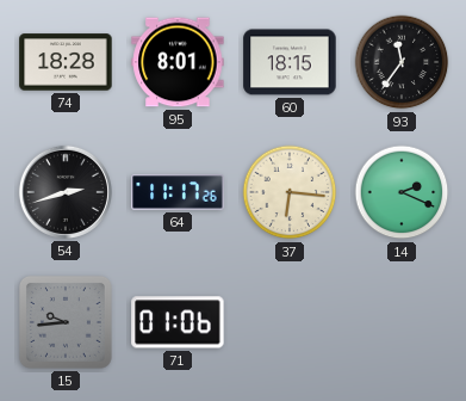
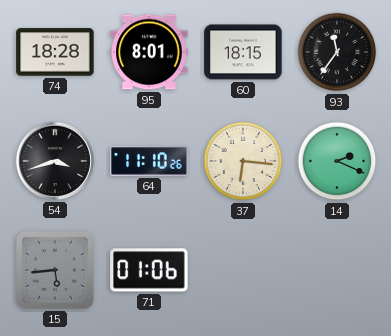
54: 2:42 -> 3:42
64: 11:17 -> 11:10
15: 9:44 -> 5:44
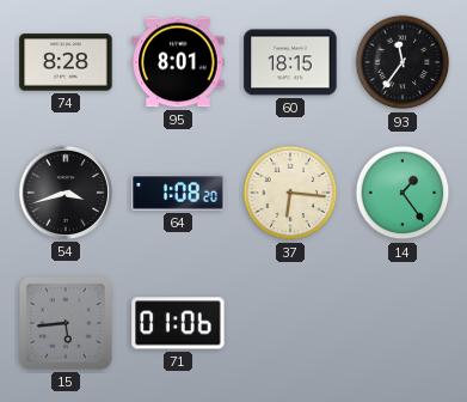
74: 18:28 -> 8:28
64: 11:10 -> 1:08
14: 2:19 -> 1:24
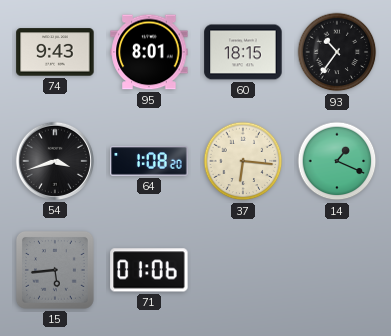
74: 8:28 -> 9:43
93: 11:36 -> 10:36
14: 1:24 -> 1:19
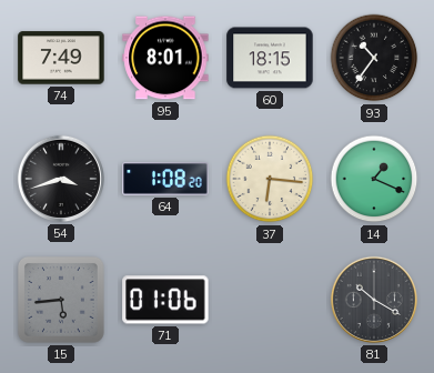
74: 9:43 -> 7:49
81: none -> 10:20
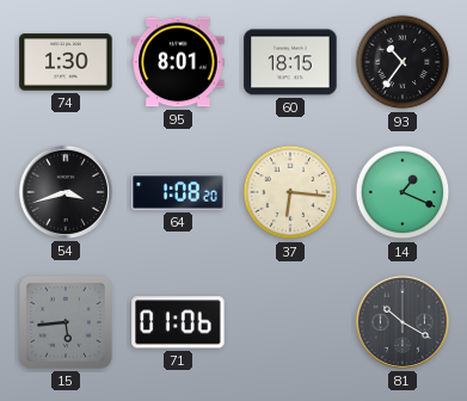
74: 7:49 -> 1:30
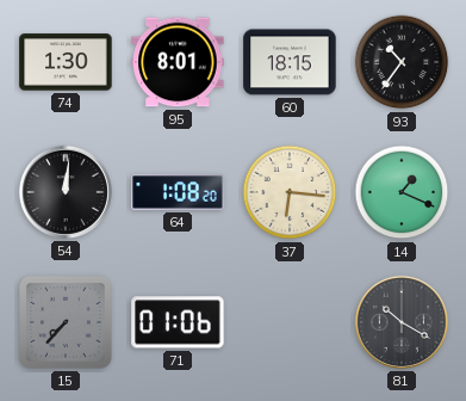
54: 3:42 -> 12:01
15: 5:44 -> 7:37
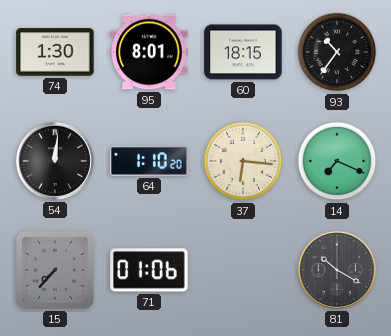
64: 1:08 -> 1:10
14: 1:19 -> 7:19
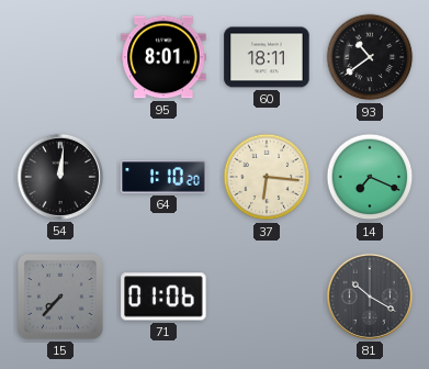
74: 1:30 -> none
60: 18:15 -> 18:11
93: 10:36 -> 10:39
